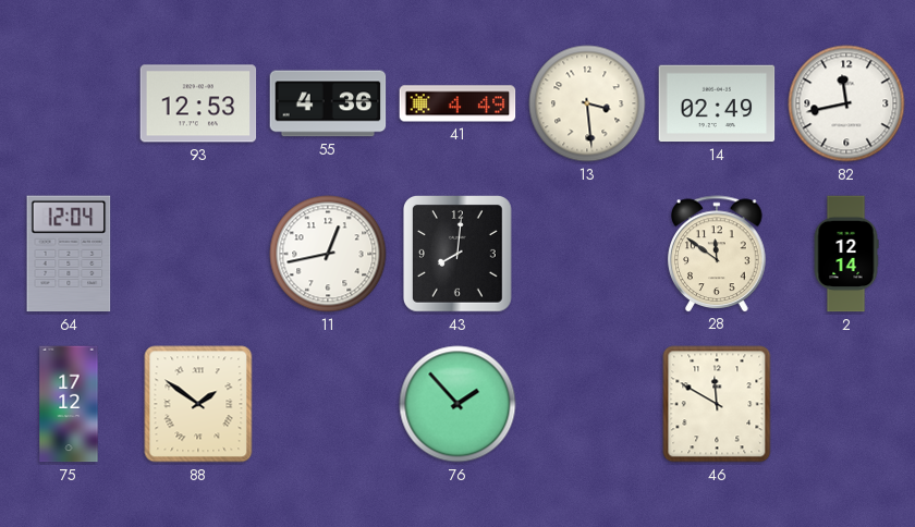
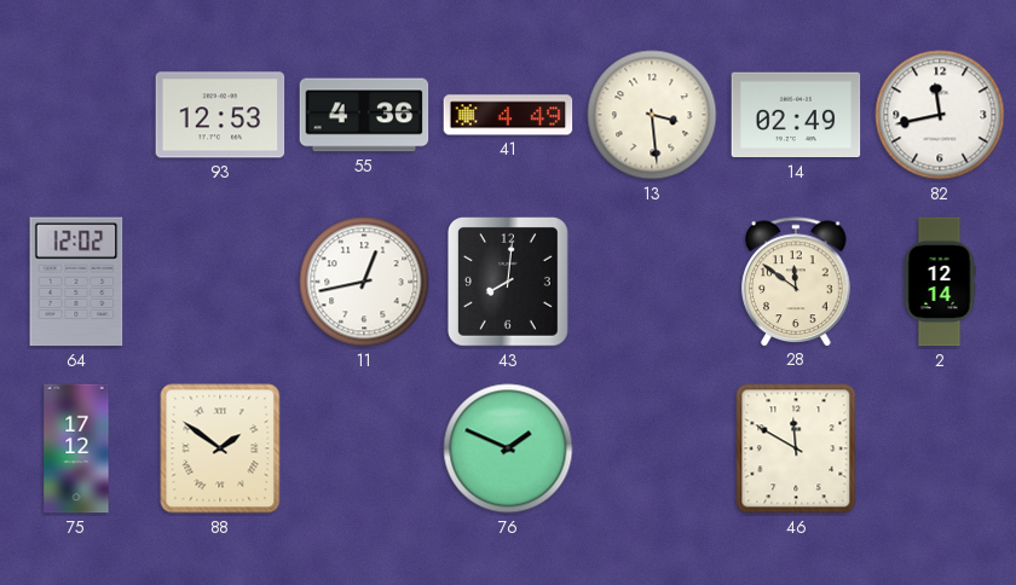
64: 12:04 -> 12:02
76: 1:53 -> 1:49
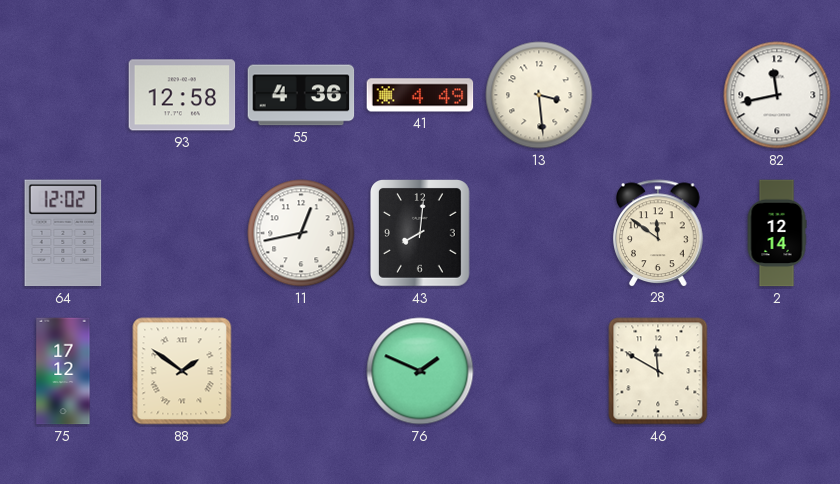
93: 12:53 -> 12:58
14: 02:49 -> none
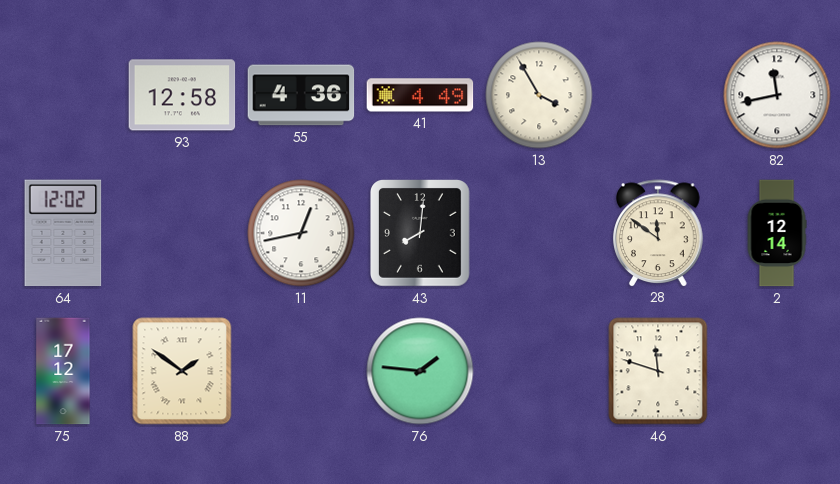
13: 3:29 -> 3:55
76: 1:49 -> 1:46
46: 11:50 -> 11:48
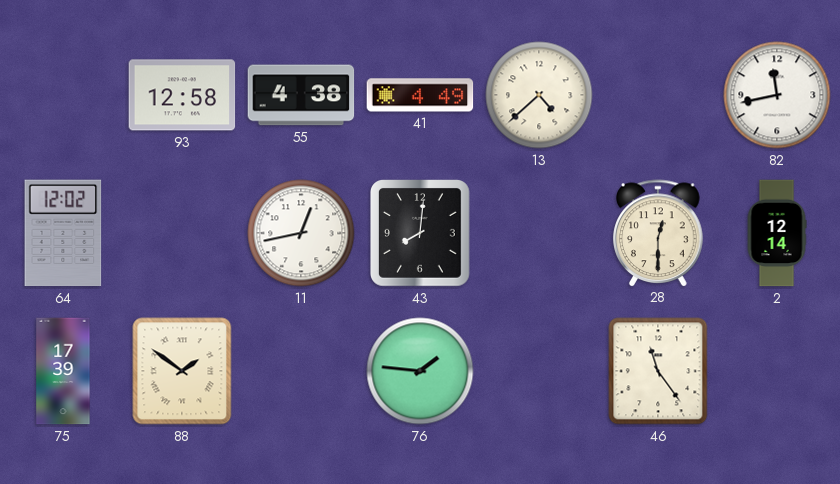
55: 4:36 -> 4:38
13: 3:55 -> 4:38
28: 11:51 -> 12:30
75: 17:12 -> 17:39
46: 11:48 -> 11:24
